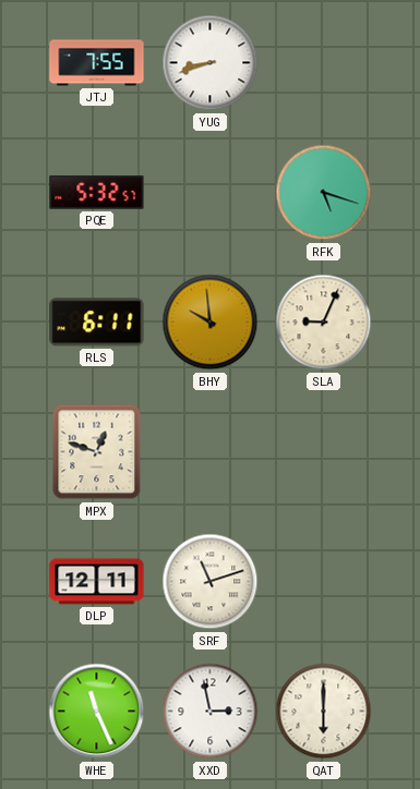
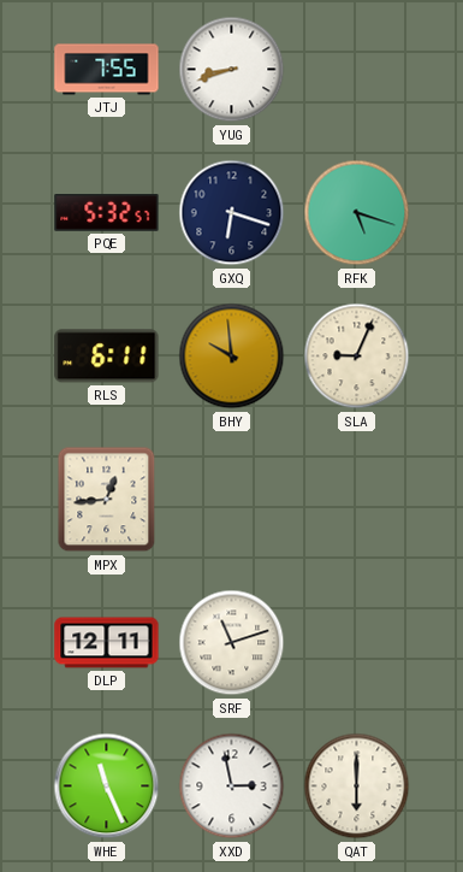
GXQ: none -> 6:18
MPX: 12:48 -> 12:44
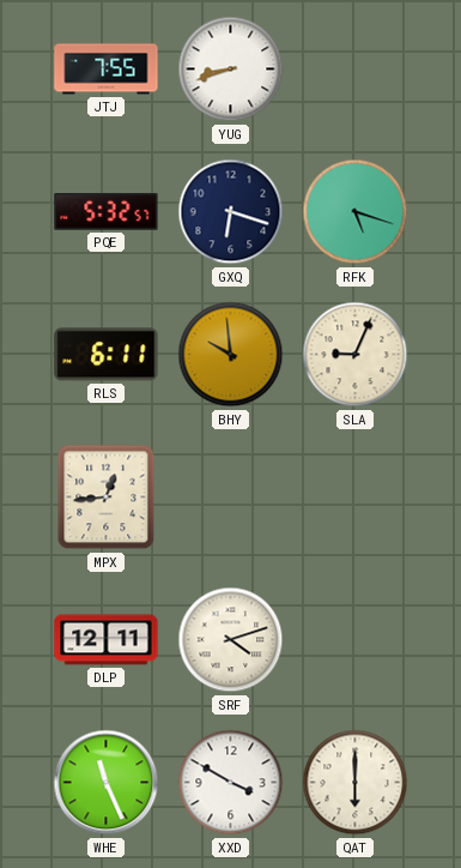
SRF: 11:12 -> 4:12
XXD: 2:58 -> 3:50
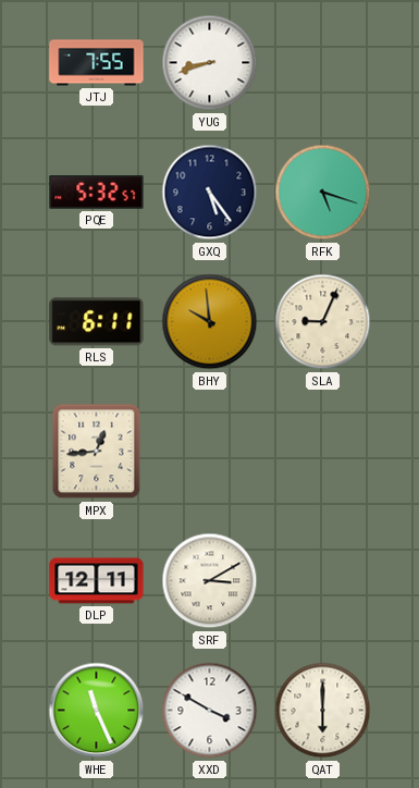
GXQ: 6:18 -> 5:24
SRF: 4:12 -> 3:10
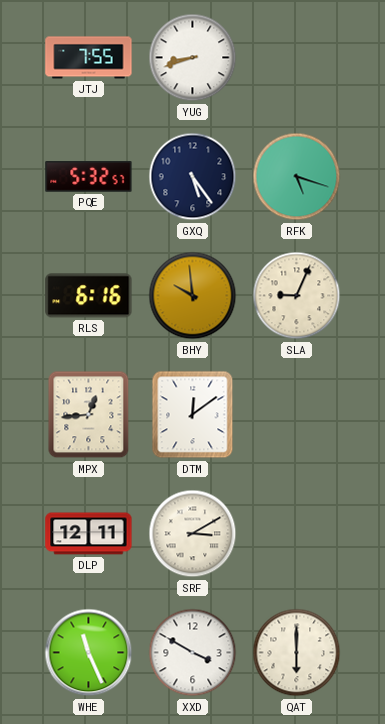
RLS: 6:11 -> 6:16
DTM: none -> 12:09
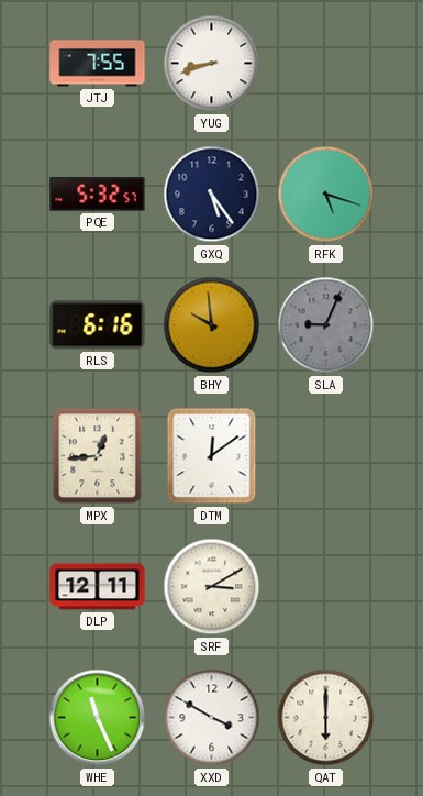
SLA dial: cream -> grey
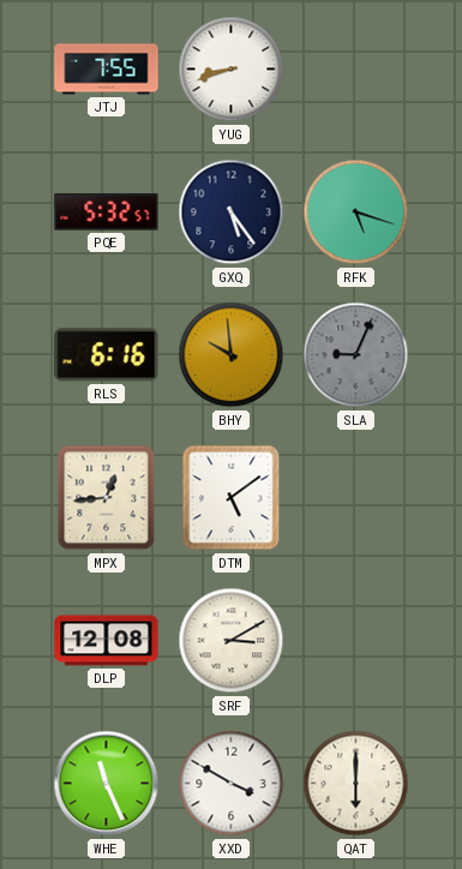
DTM: 12:09 -> 5:09
DLP: 12:11 -> 12:08
